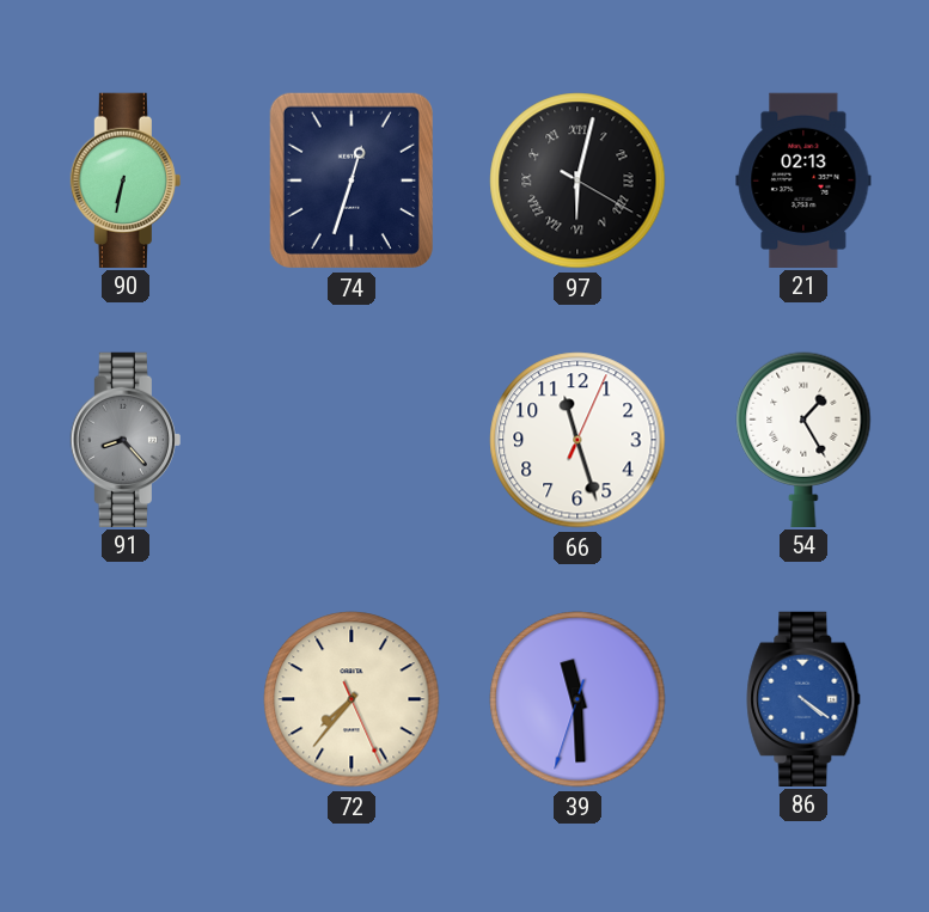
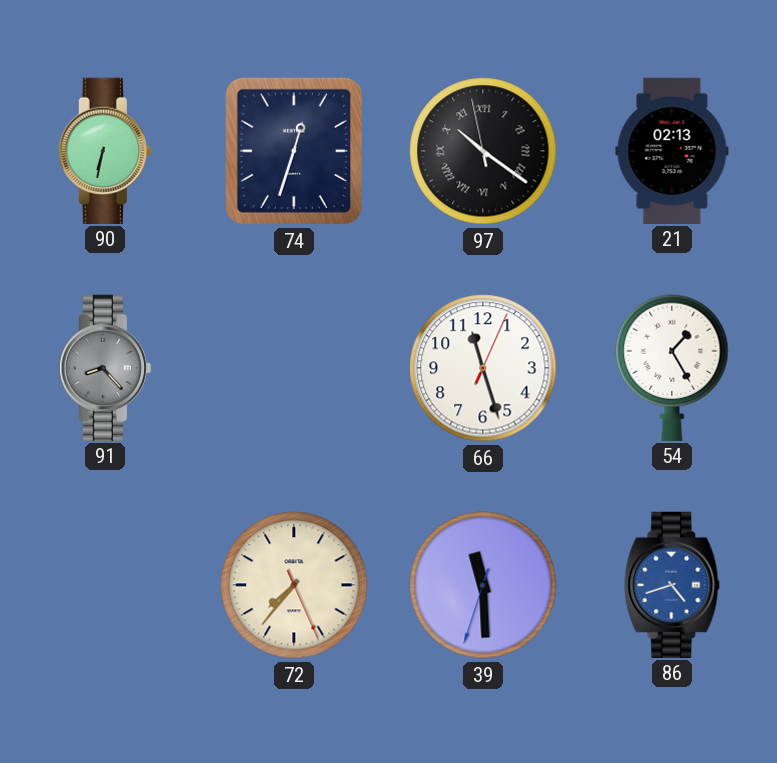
97: 6:02 -> 10:20
86: 4:21 -> 4:42
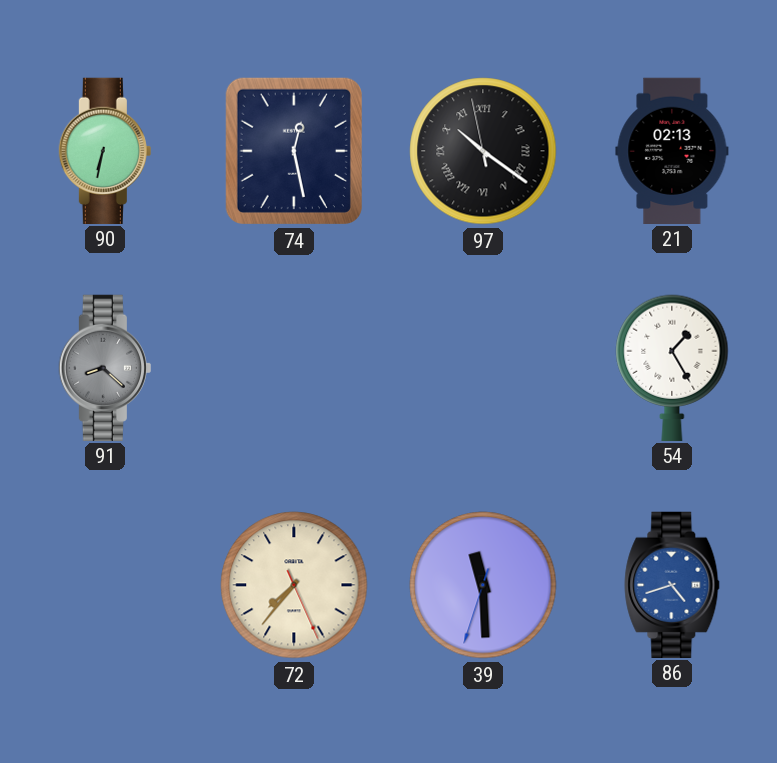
74: 12:33 -> 12:28
91: 8:23 -> 8:22
66: 11:27 -> none
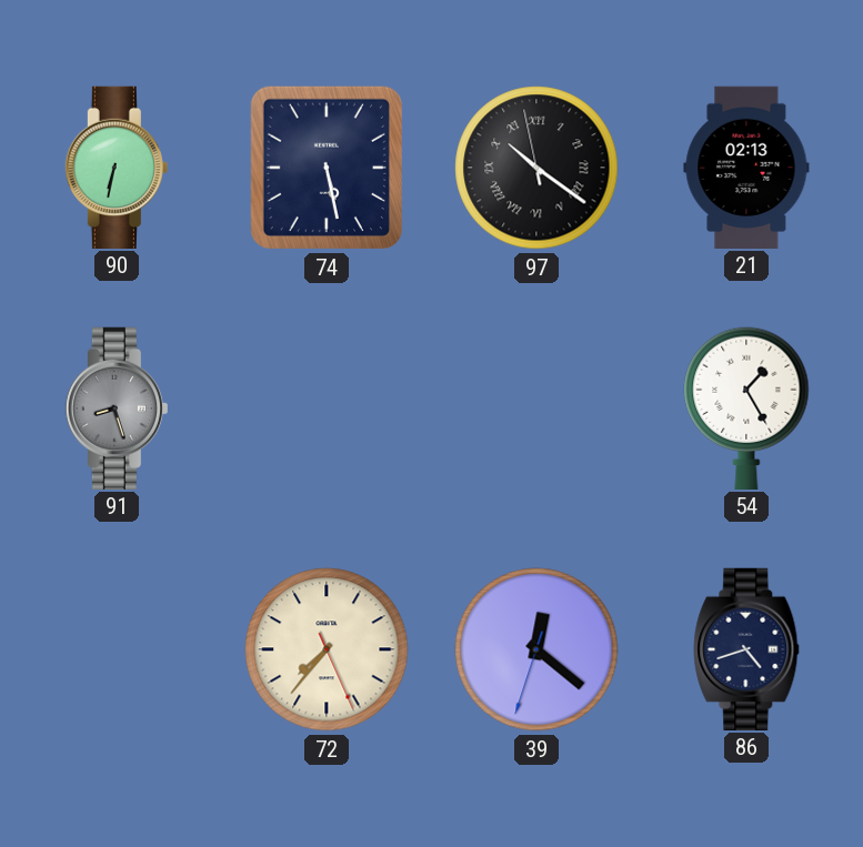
74: 12:28 -> 5:28
91: 8:22 -> 8:27
39: 11:29 -> 12:21
86 dial: blue -> navy
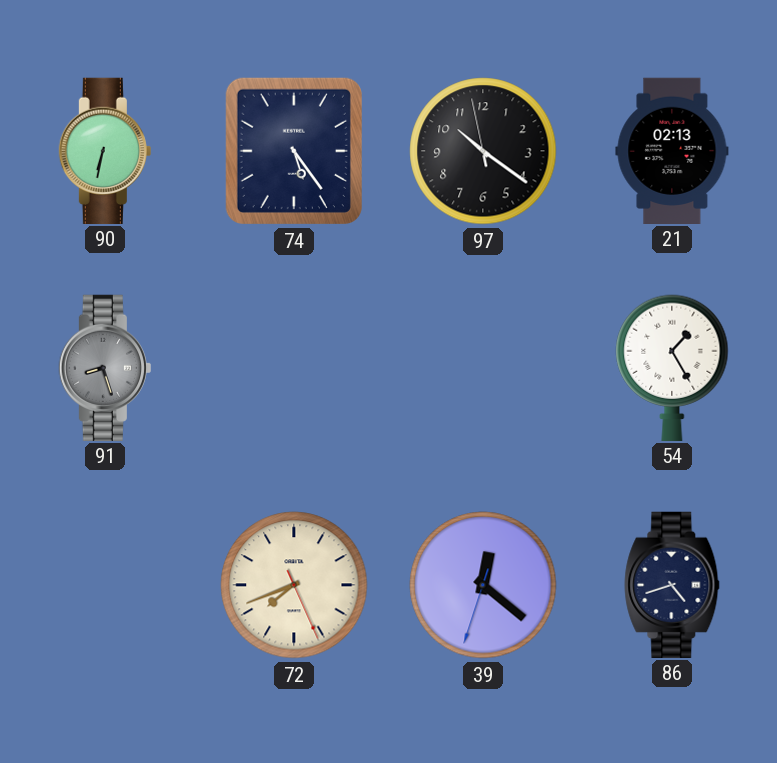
74: 5:28 -> 5:24
97 numerals: Roman -> Arabic
72: 7:36 -> 7:41
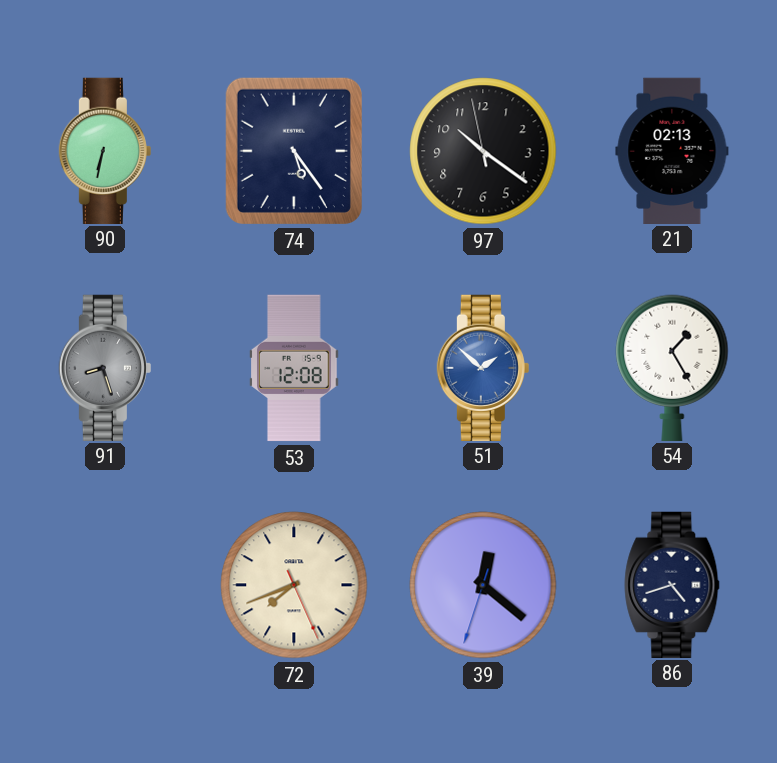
53: none -> 12:08
51: none -> 1:52
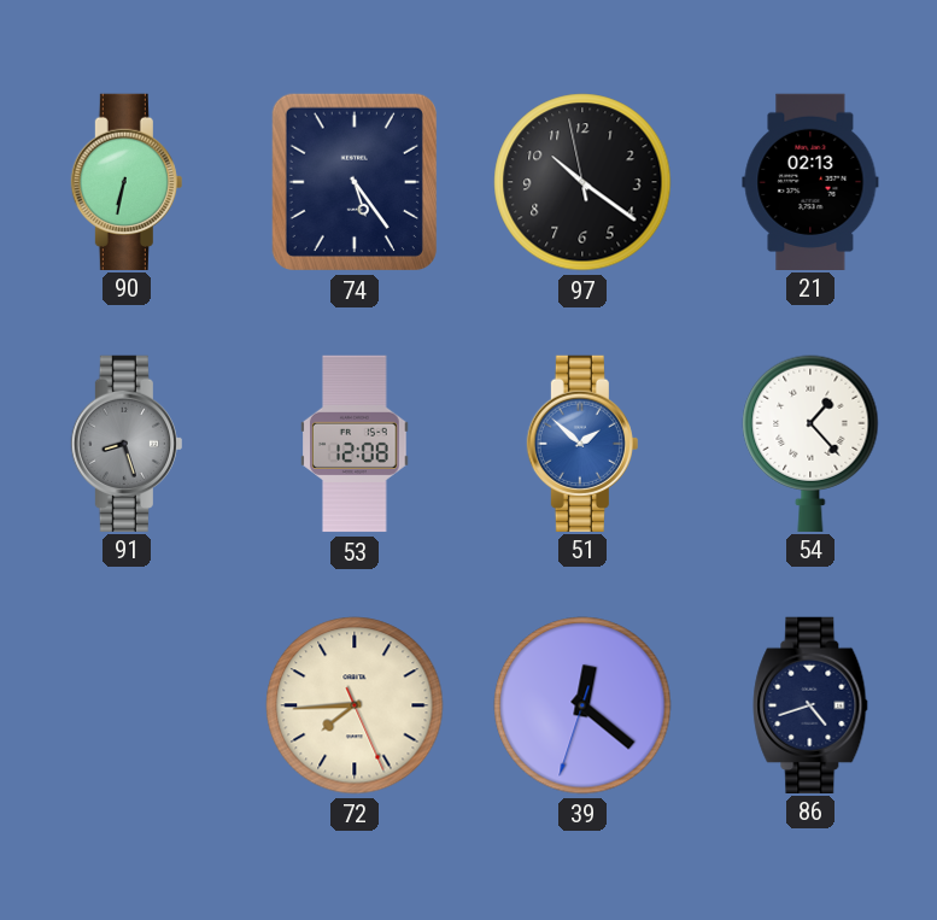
54: 1:25 -> 1:23
72: 7:41 -> 7:44
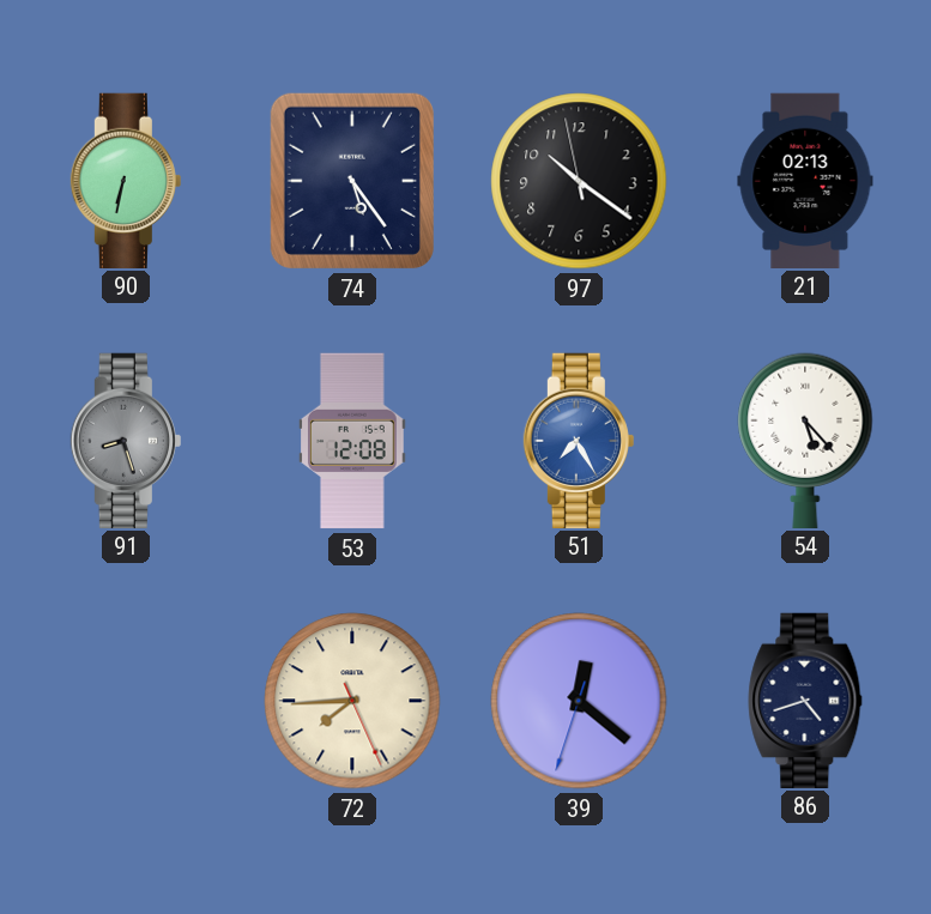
51: 1:52 -> 7:25
54: 1:23 -> 5:23
